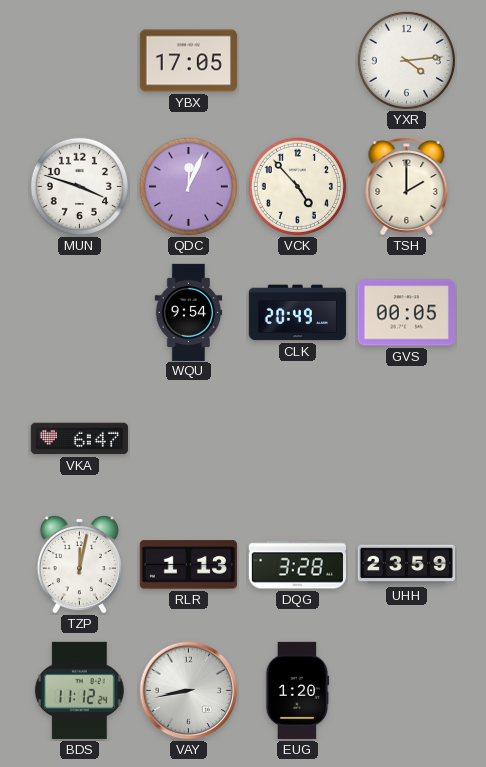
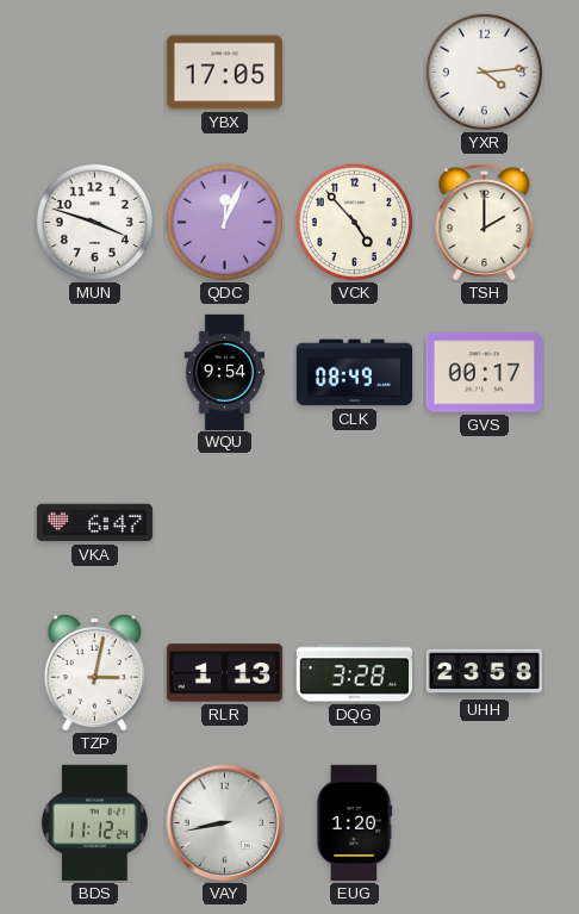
CLK: 20:49 -> 08:49
GVS: 00:05 -> 00:17
TZP: 12:02 -> 3:02
UHH: 23:59 -> 23:58
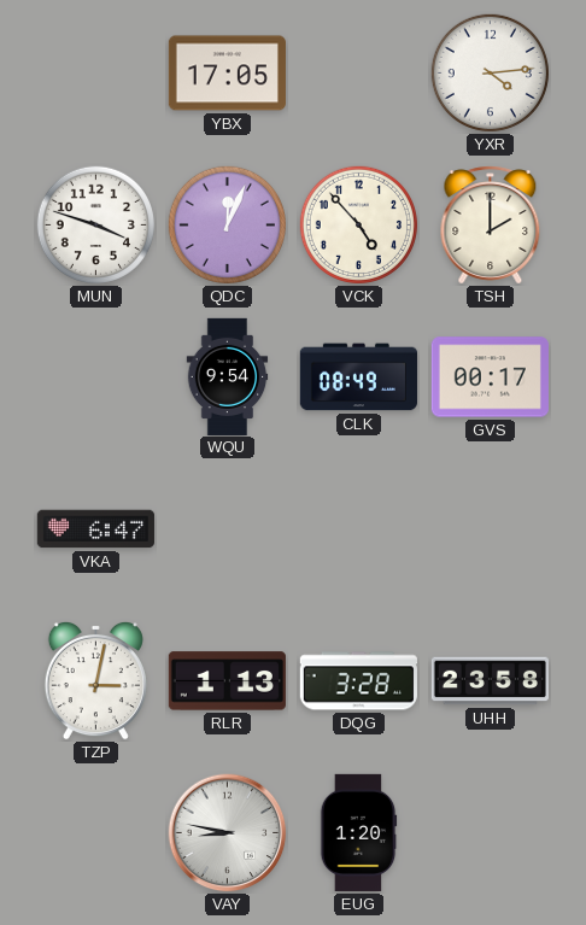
BDS: 11:12 -> none
VAY: 8:43 -> 8:47
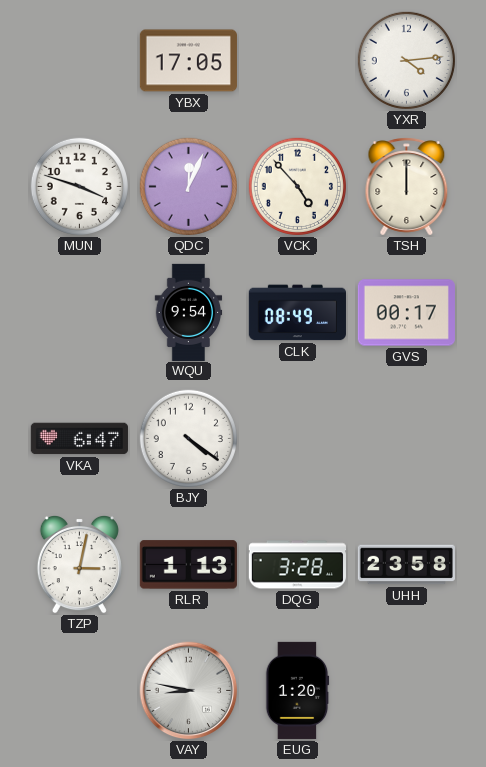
TSH: 2:00 -> 12:00
BJY: none -> 4:21
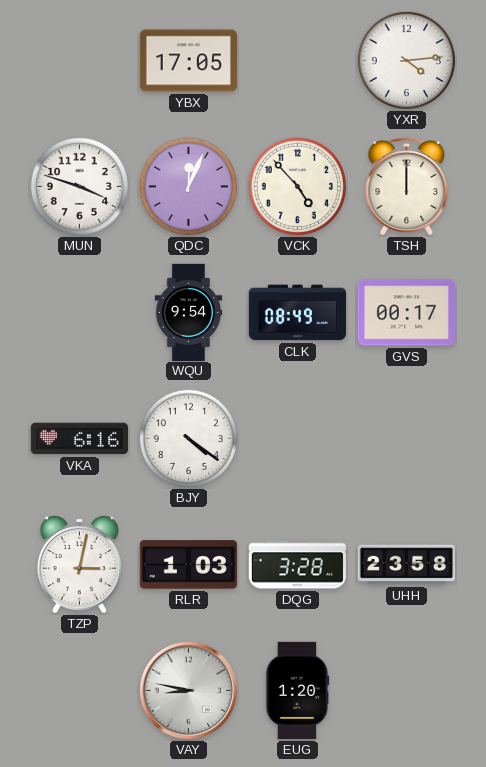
VKA: 6:47 -> 6:16
RLR: 1:13 -> 1:03
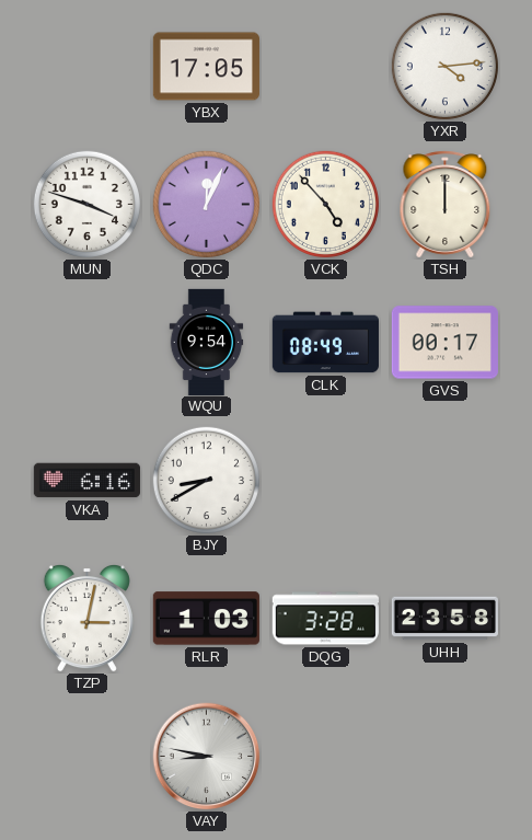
BJY: 4:21 -> 8:40
EUG: 1:20 -> none
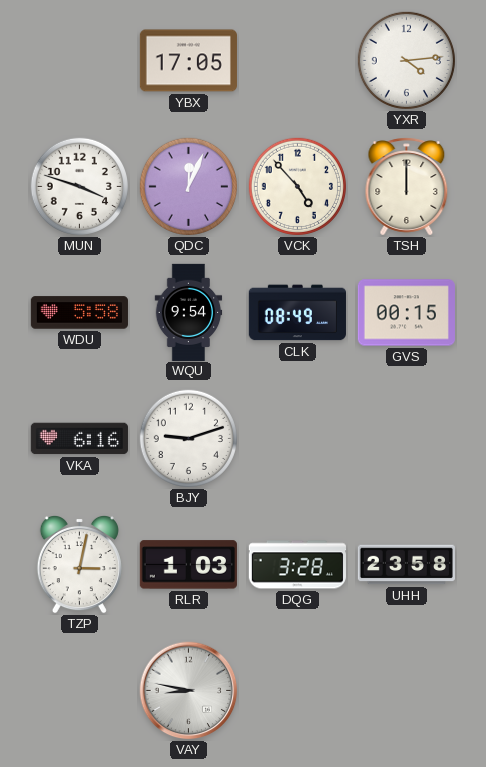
WDU: none -> 5:58
GVS: 00:17 -> 00:15
BJY: 8:40 -> 9:12
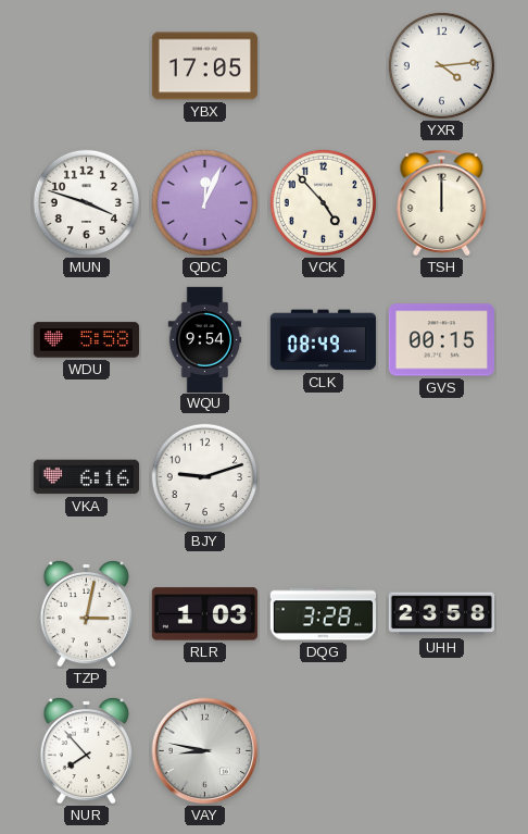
NUR: none -> 7:53
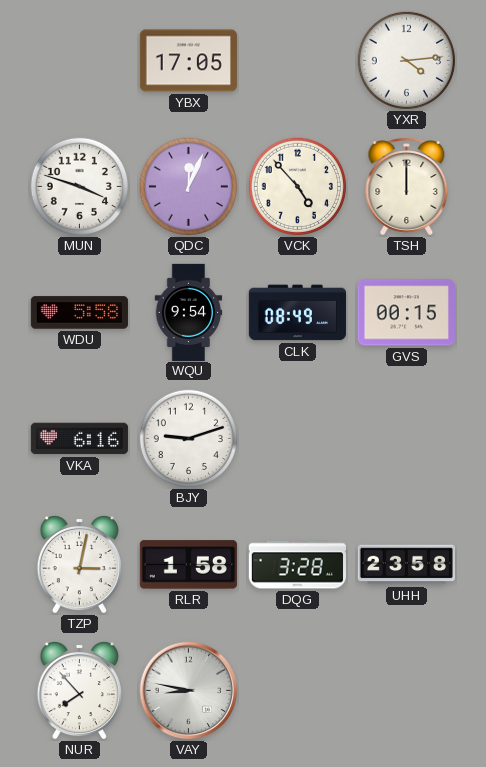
RLR: 1:03 -> 1:58
